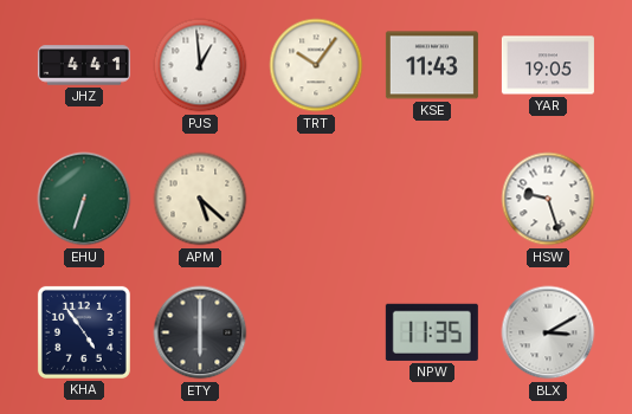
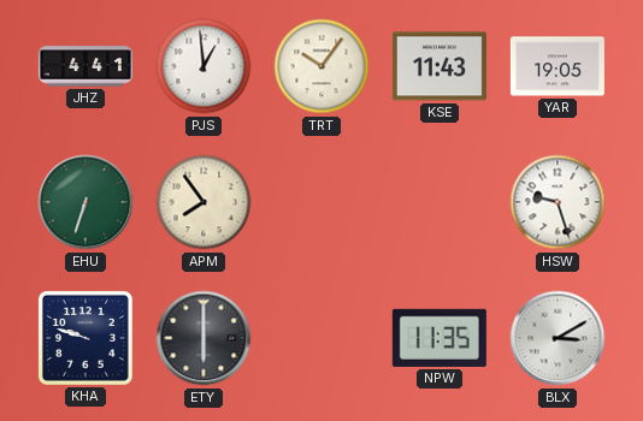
APM: 5:22 -> 7:54
KHA: 4:54 -> 9:48
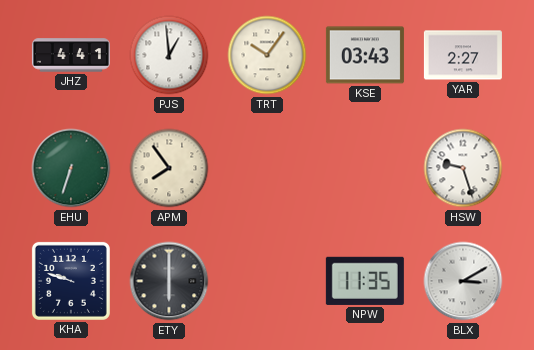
KSE: 11:43 -> 03:43
YAR: 19:05 -> 2:27
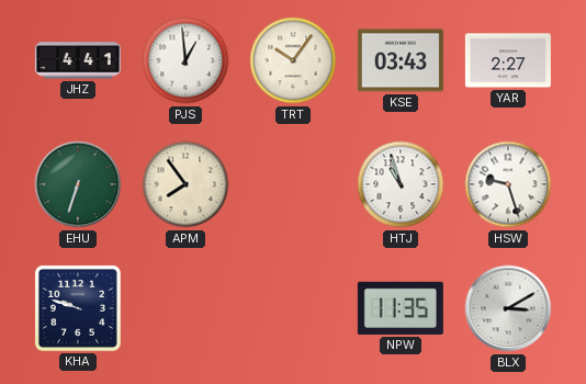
HTJ: none -> 10:57
ETY: 6:00 -> none
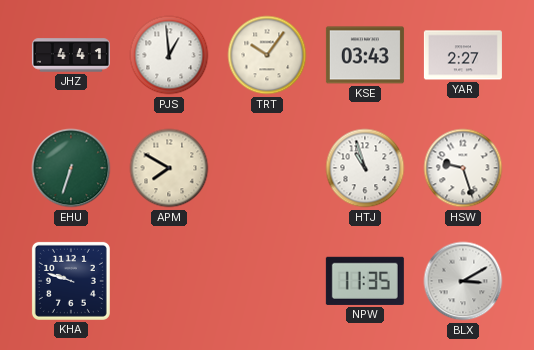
APM: 7:54 -> 7:50
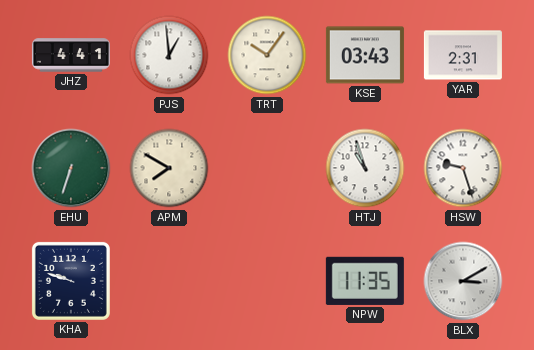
YAR: 2:27 -> 2:31
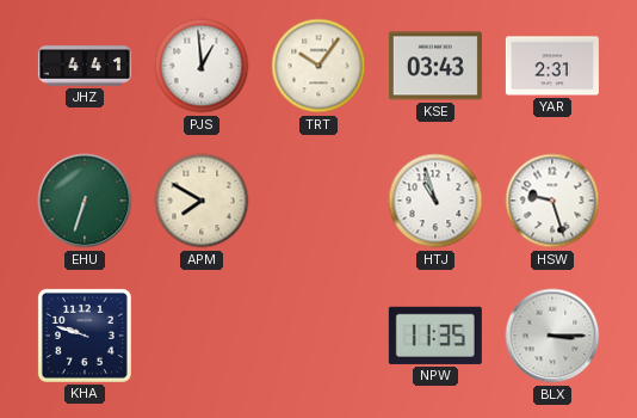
BLX: 3:10 -> 3:15
